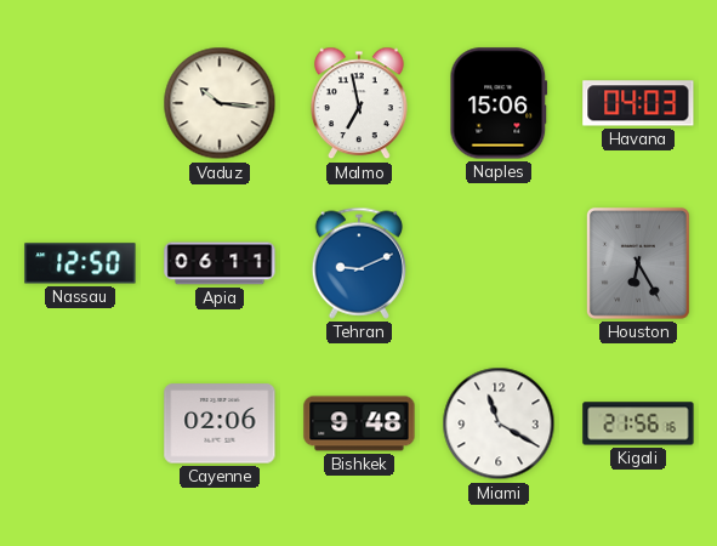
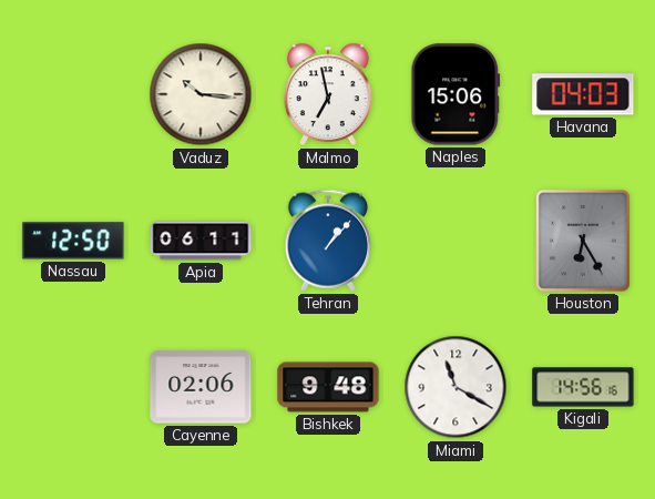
Tehran: 9:11 -> 1:07
Kigali: 21:56 -> 14:56
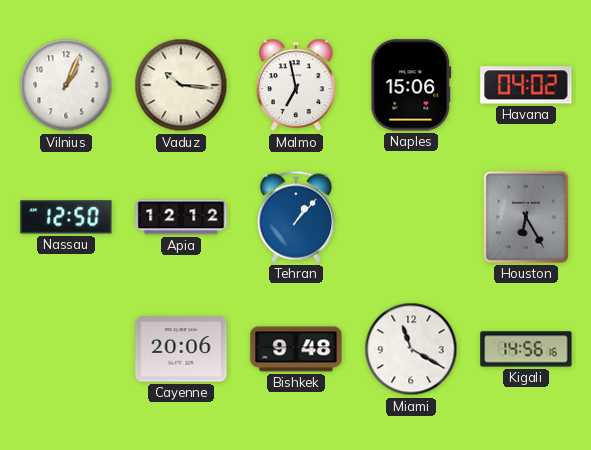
Vilnius: none -> 1:04
Havana: 04:03 -> 04:02
Apia: 06:11 -> 12:12
Cayenne: 02:06 -> 20:06
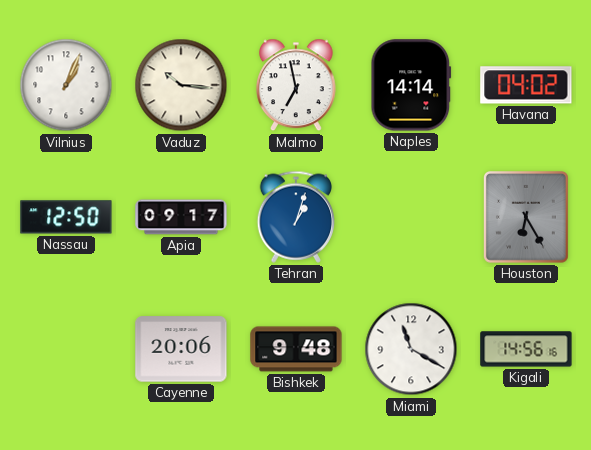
Naples: 15:06 -> 14:14
Apia: 12:12 -> 09:17
Tehran: 1:07 -> 1:03
